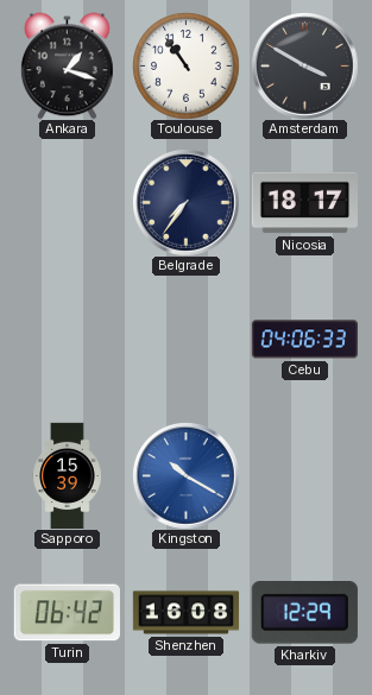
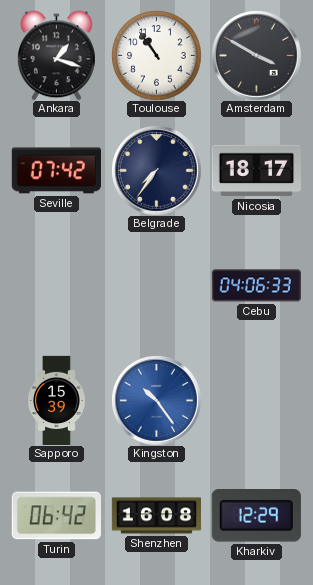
Seville: none -> 07:42
Kingston: 10:20 -> 10:24
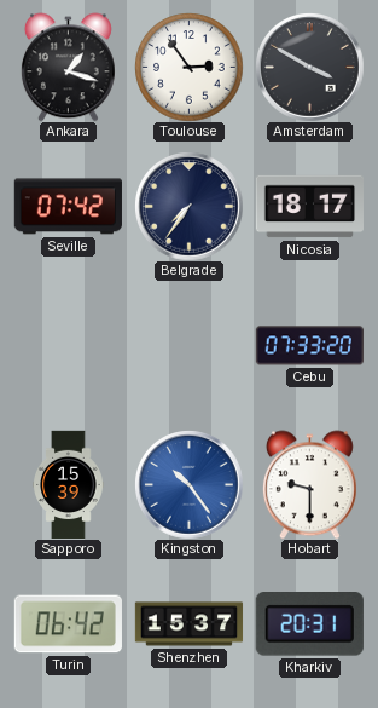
Toulouse: 10:54 -> 2:54
Cebu: 04:06 -> 07:33
Hobart: none -> 9:30
Shenzhen: 16:08 -> 15:37
Kharkiv: 12:29 -> 20:31
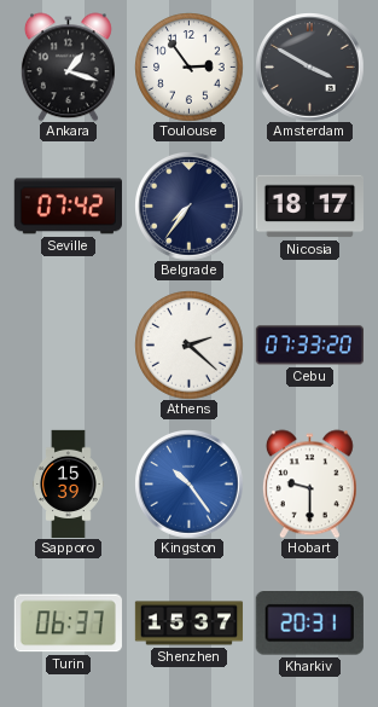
Athens: none -> 2:22
Turin: 06:42 -> 06:37
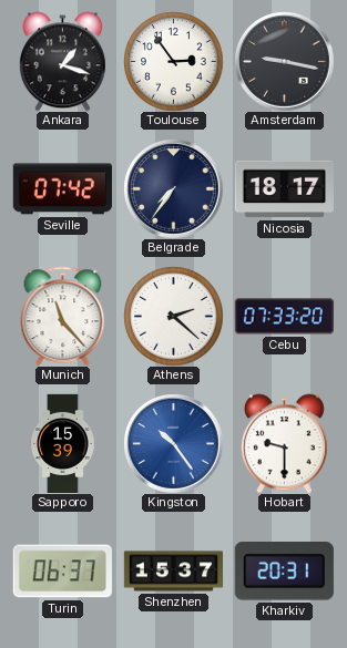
Amsterdam: 3:50 -> 9:17
Munich: none -> 11:23
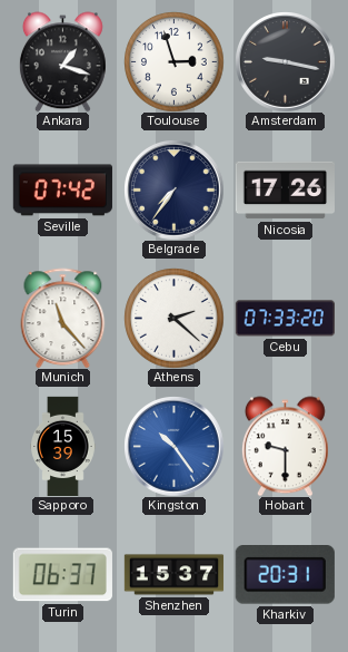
Toulouse: 2:54 -> 2:57
Nicosia: 18:17 -> 17:26
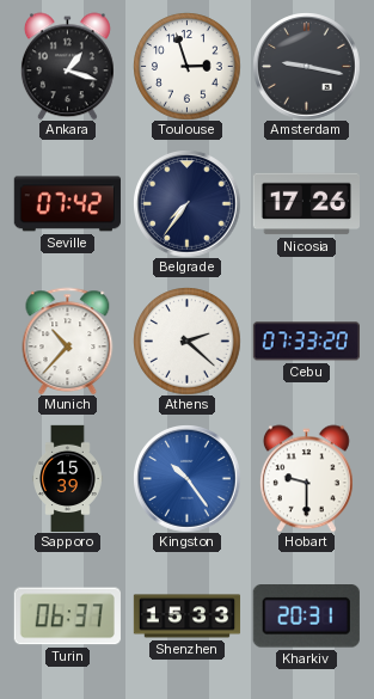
Munich: 11:23 -> 10:37
Shenzhen: 15:37 -> 15:33
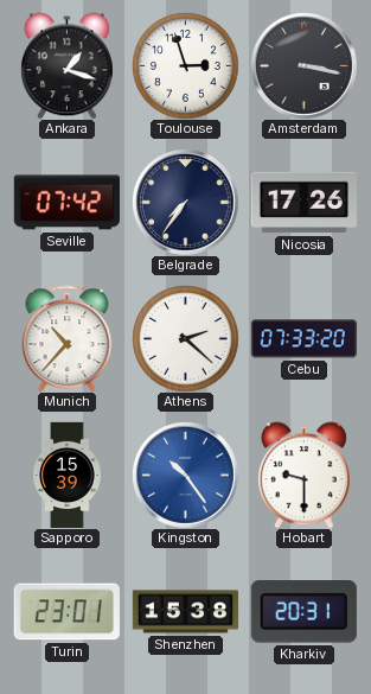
Amsterdam: 9:17 -> 3:17
Turin: 06:37 -> 23:01
Shenzhen: 15:33 -> 15:38
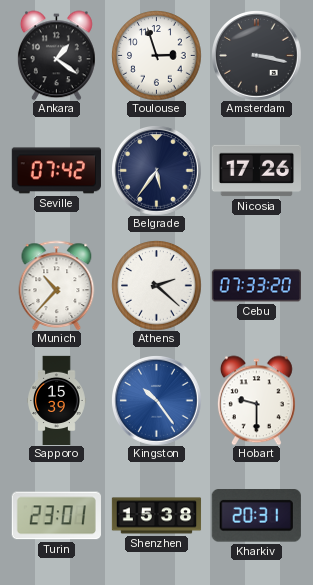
Ankara: 1:18 -> 1:21
Belgrade: 7:36 -> 5:36
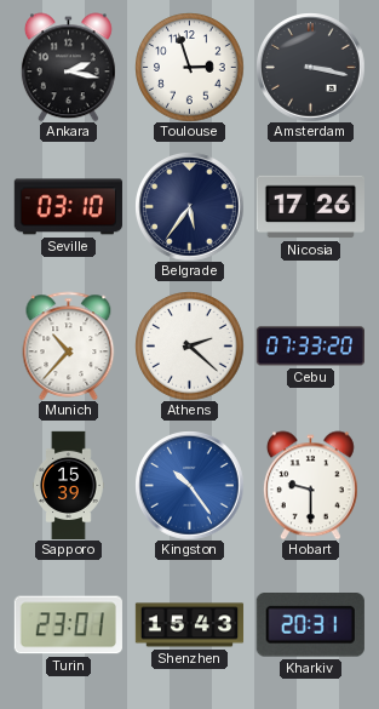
Ankara: 1:21 -> 2:17
Seville: 07:42 -> 03:10
Shenzhen: 15:38 -> 15:43
